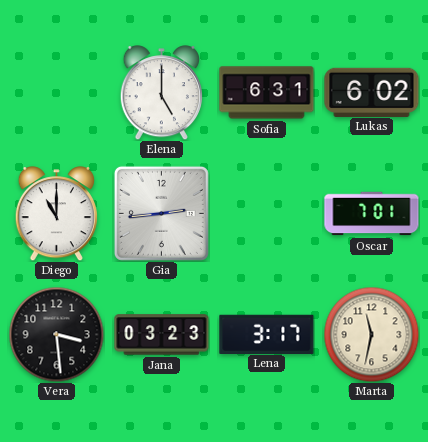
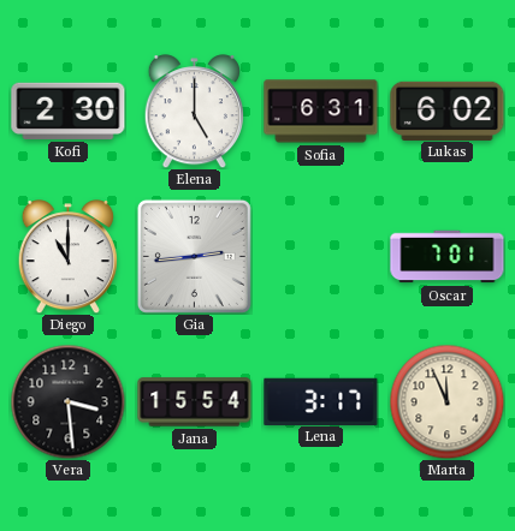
Kofi: none -> 2:30
Jana: 03:23 -> 15:54
Marta: 11:32 -> 11:56
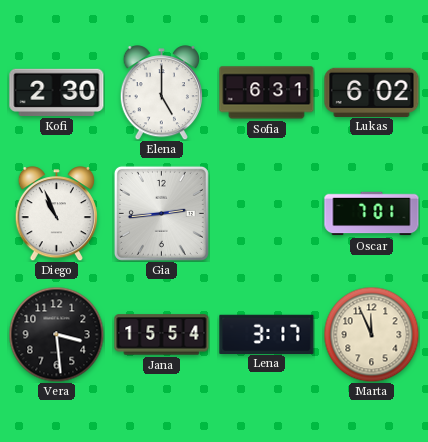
Diego: 11:00 -> 10:56
